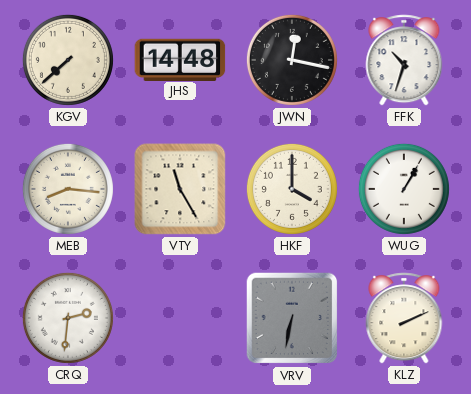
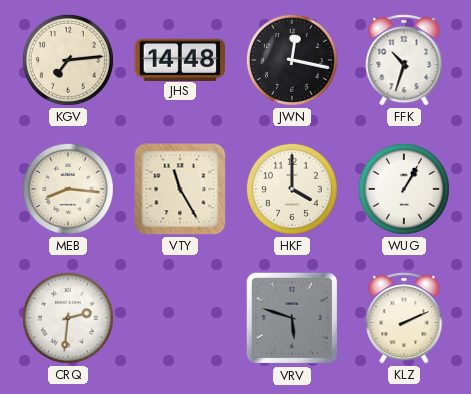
KGV: 7:38 -> 7:14
VRV: 6:32 -> 5:48
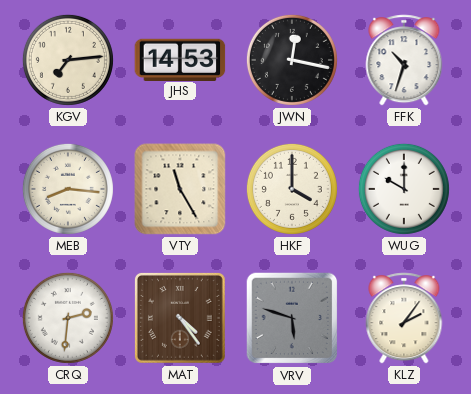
JHS: 14:48 -> 14:53
WUG: 1:05 -> 10:00
MAT: none -> 4:24
KLZ: 2:11 -> 2:06
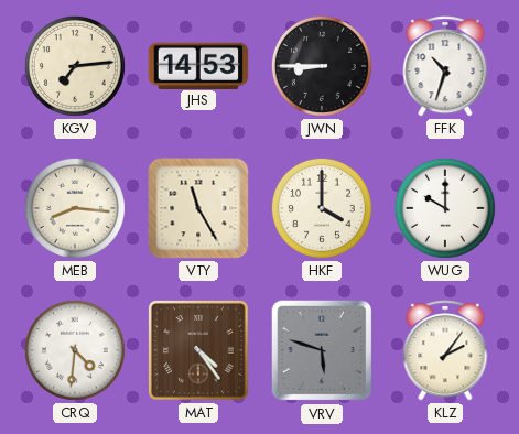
JWN: 12:17 -> 8:45
CRQ: 2:31 -> 4:31
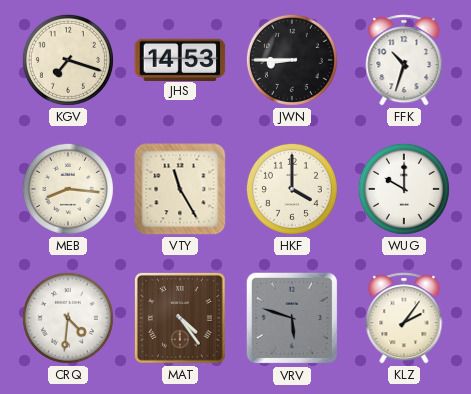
KGV: 7:14 -> 7:18
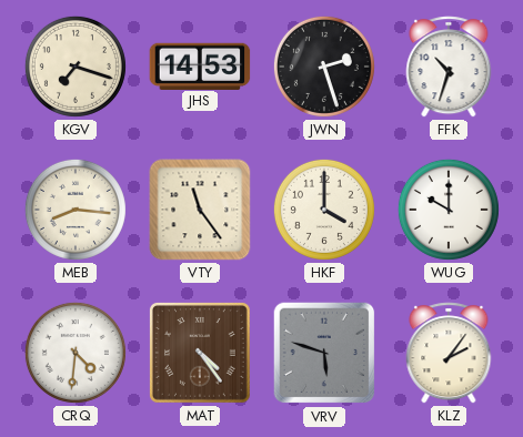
JWN: 8:45 -> 2:27
VTY: 11:25 -> 11:24
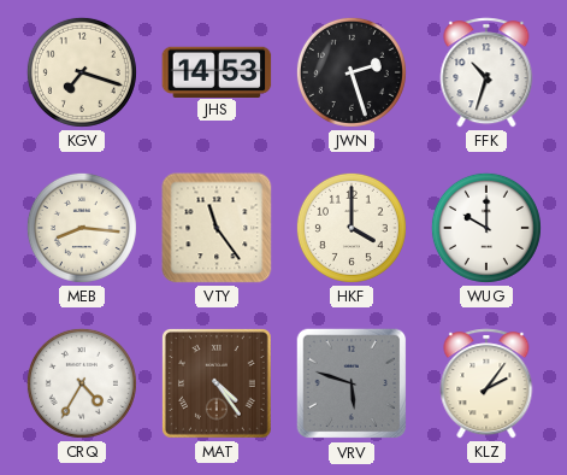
CRQ: 4:31 -> 4:35
